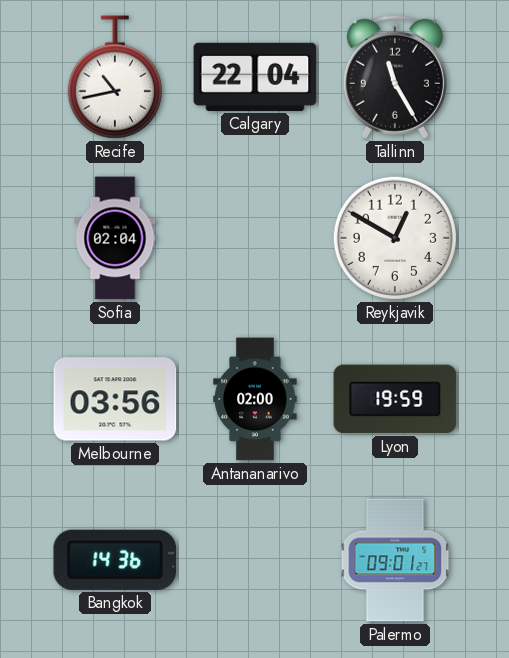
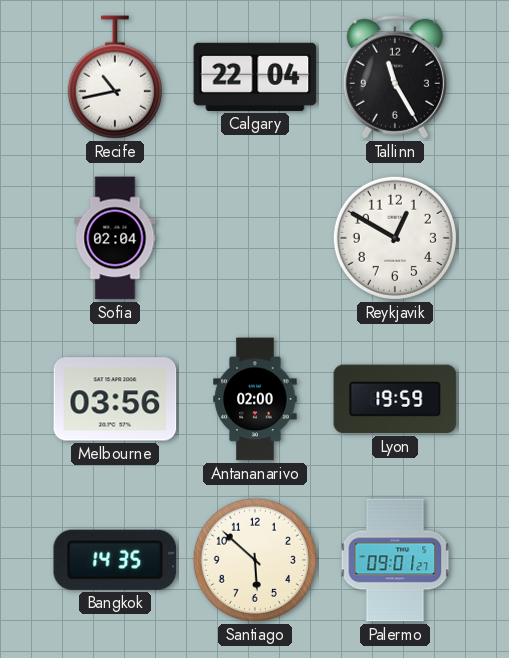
Bangkok: 14:36 -> 14:35
Santiago: none -> 5:52
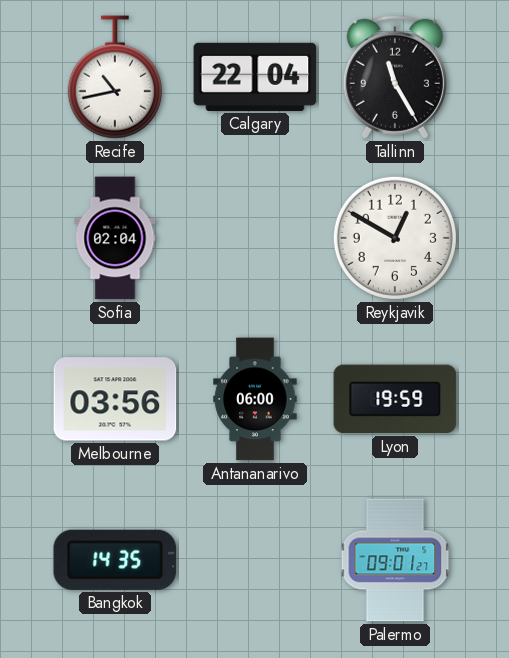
Antananarivo: 02:00 -> 06:00
Santiago: 5:52 -> none
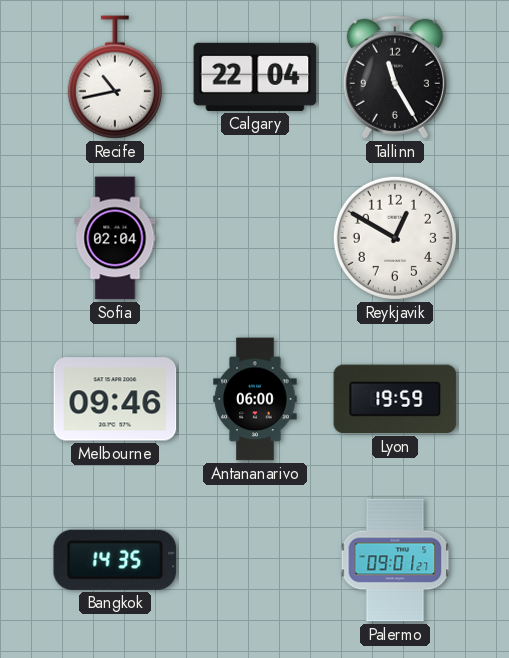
Melbourne: 03:56 -> 09:46
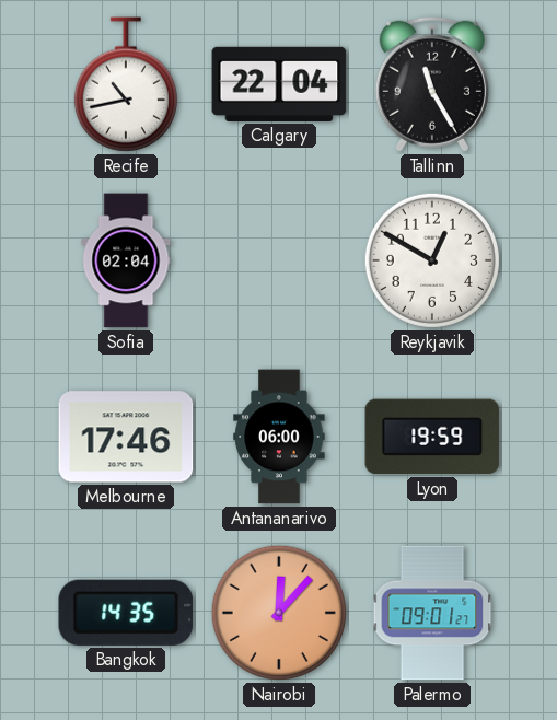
Melbourne: 09:46 -> 17:46
Nairobi: none -> 12:07
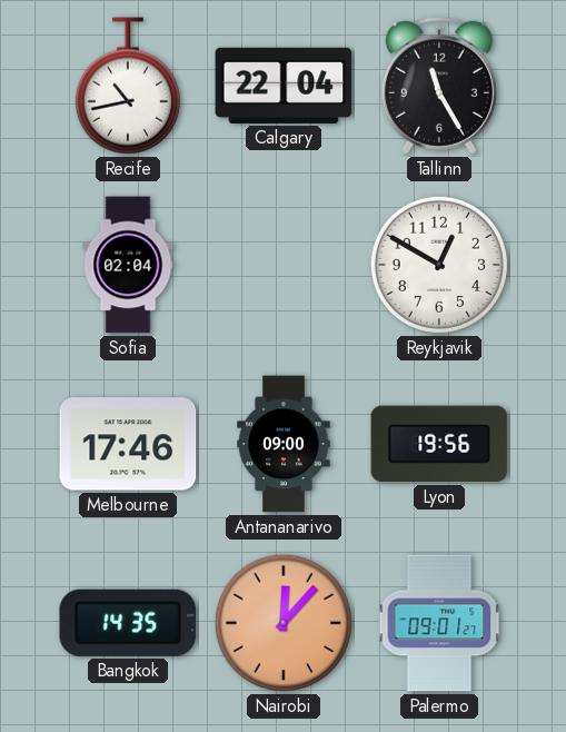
Antananarivo: 06:00 -> 09:00
Lyon: 19:59 -> 19:56
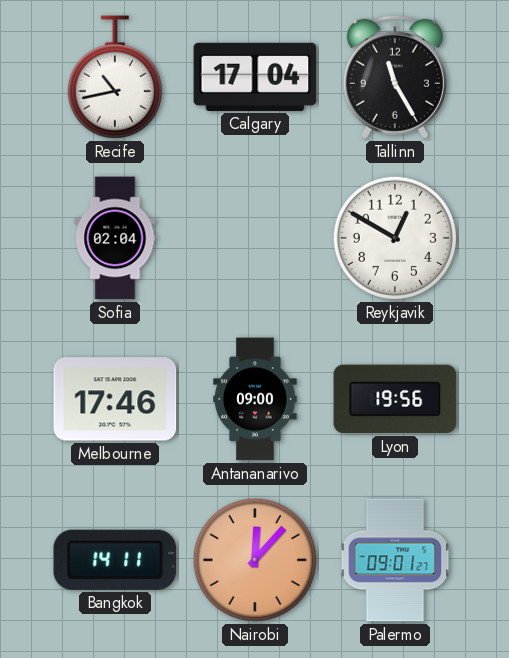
Calgary: 22:04 -> 17:04
Bangkok: 14:35 -> 14:11
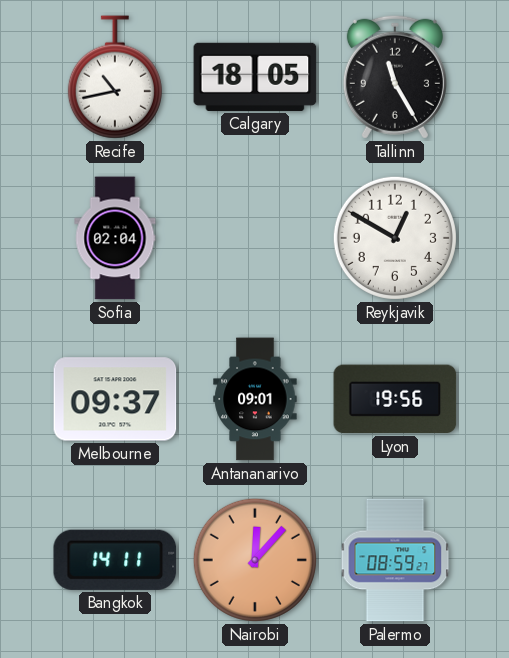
Calgary: 17:04 -> 18:05
Melbourne: 17:46 -> 09:37
Antananarivo: 09:00 -> 09:01
Palermo: 09:01 -> 08:59
